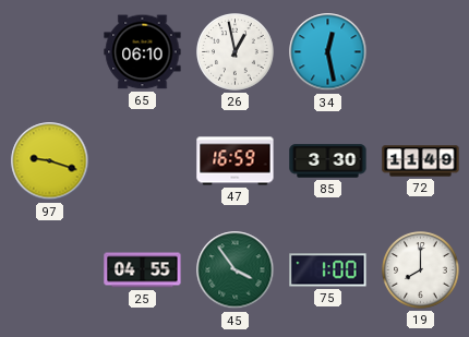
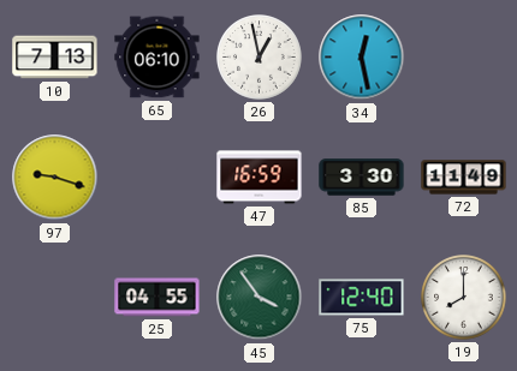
10: none -> 7:13
75: 1:00 -> 12:40
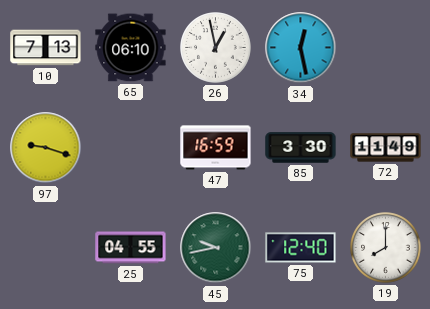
45: 3:54 -> 9:43
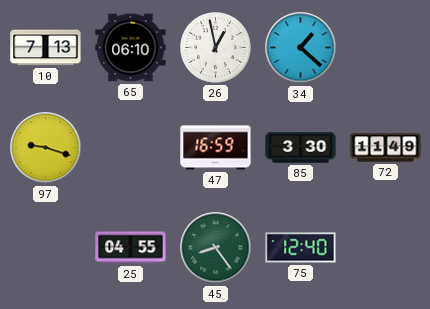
34: 12:28 -> 1:22
45: 9:43 -> 8:24
19: 8:00 -> none
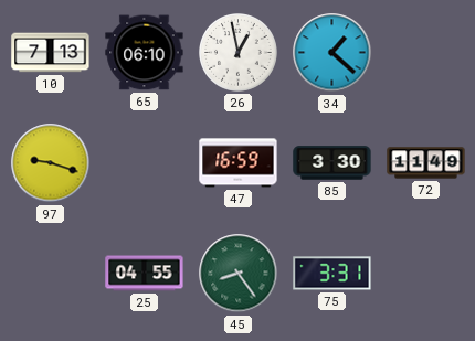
75: 12:40 -> 3:31
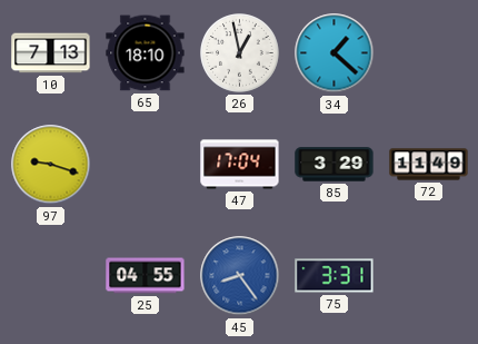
65: 06:10 -> 18:10
47: 16:59 -> 17:04
85: 3:30 -> 3:29
45 dial: green -> blue
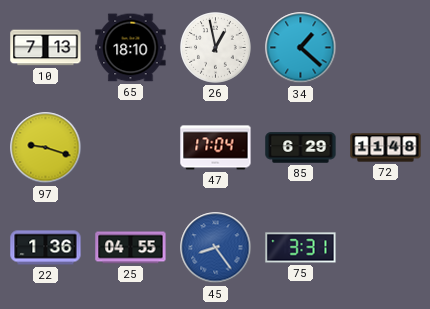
85: 3:29 -> 6:29
72: 11:49 -> 11:48
22: none -> 1:36
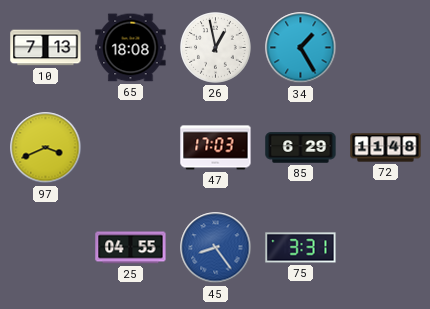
65: 18:10 -> 18:08
34: 1:22 -> 1:25
97: 9:18 -> 3:41
47: 17:04 -> 17:03
22: 1:36 -> none
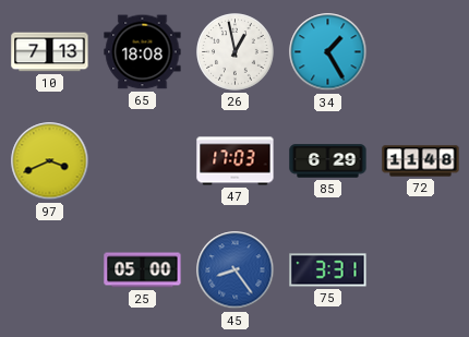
25: 04:55 -> 05:00
